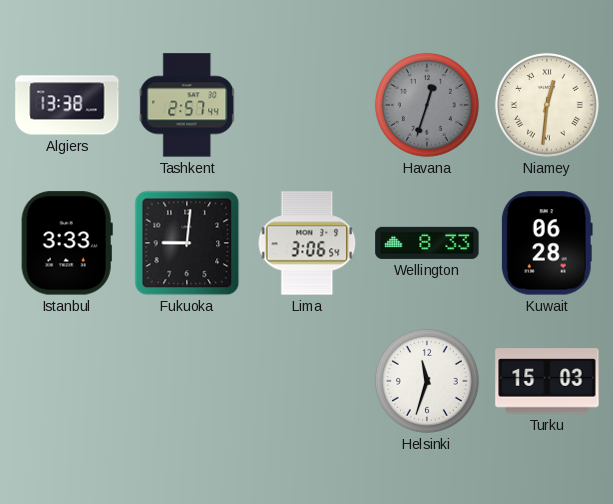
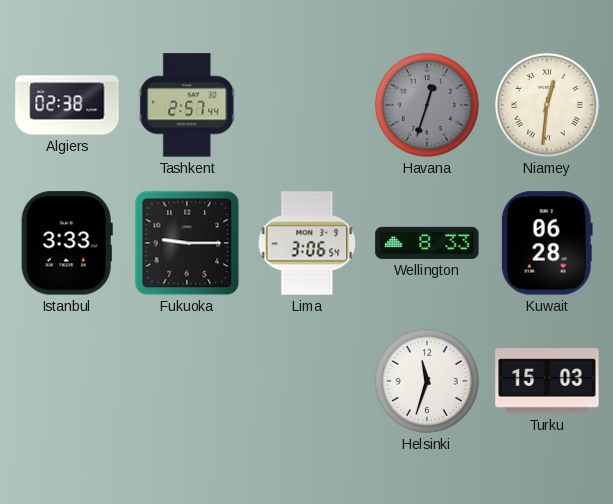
Algiers: 13:38 -> 02:38
Fukuoka: 9:01 -> 9:15
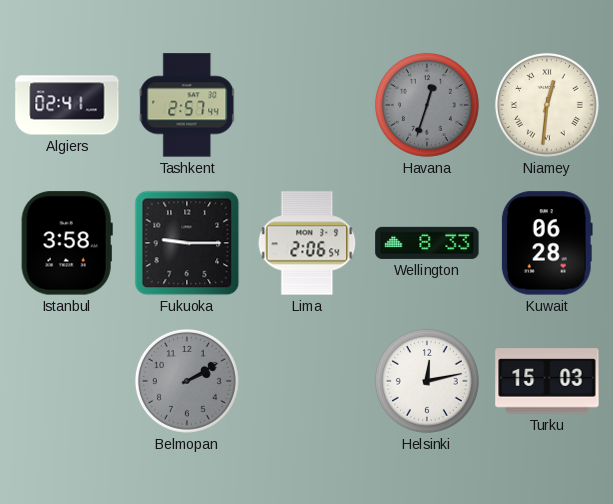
Algiers: 02:38 -> 02:41
Istanbul: 3:33 -> 3:58
Lima: 3:06 -> 2:06
Belmopan: none -> 2:10
Helsinki: 11:33 -> 12:13
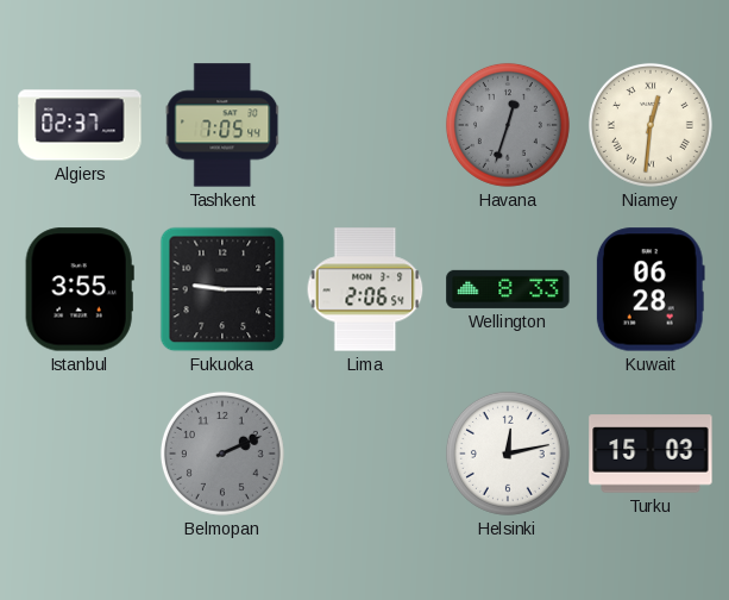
Algiers: 02:41 -> 02:37
Tashkent: 2:57 -> 7:05
Istanbul: 3:58 -> 3:55
Belmopan: 2:10 -> 2:11
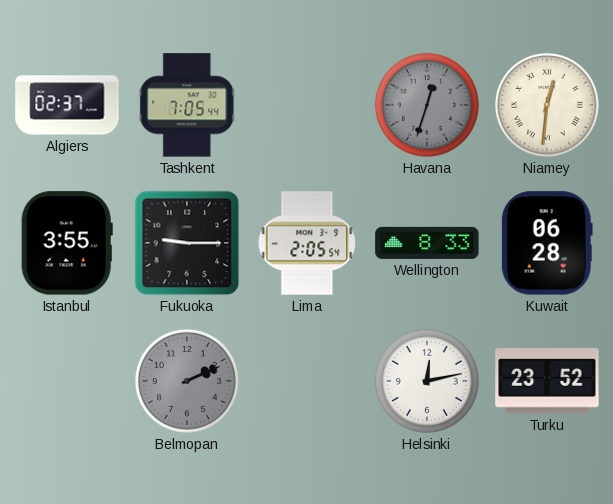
Lima: 2:06 -> 2:05
Turku: 15:03 -> 23:52
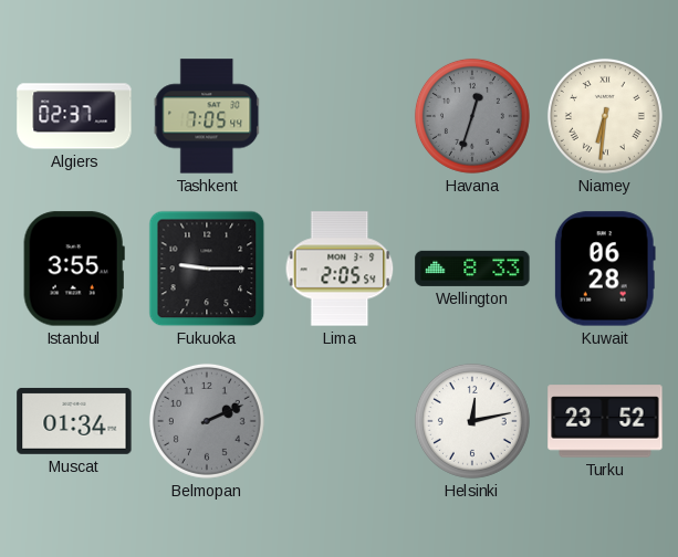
Niamey: 12:31 -> 6:31
Muscat: none -> 01:34
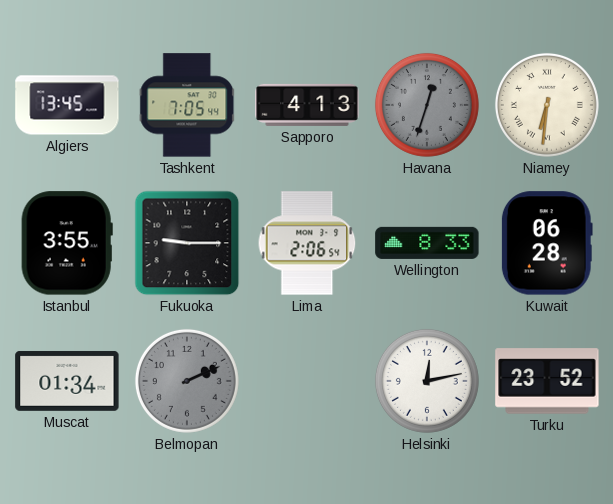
Algiers: 02:37 -> 13:45
Sapporo: none -> 4:13
Lima: 2:05 -> 2:06
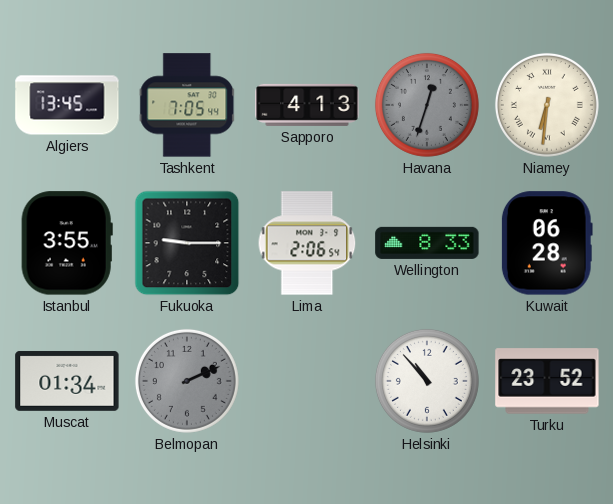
Helsinki: 12:13 -> 10:53
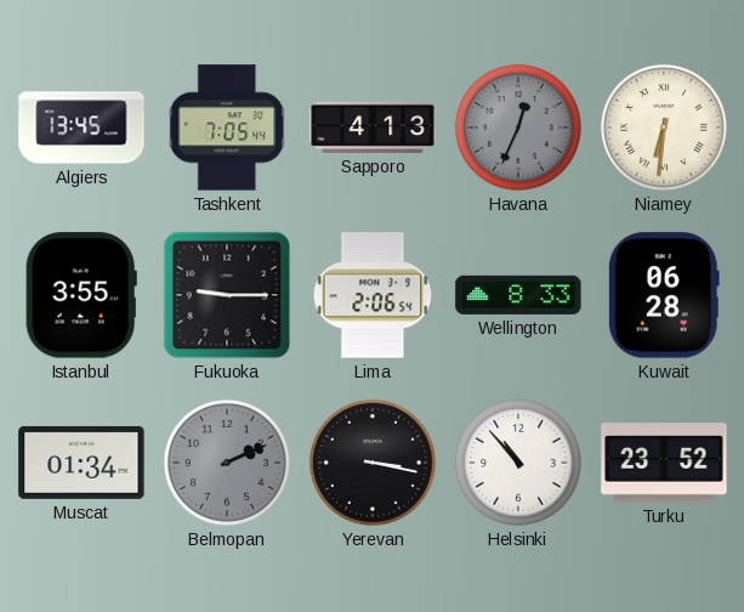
Havana: 12:33 -> 12:34
Yerevan: none -> 3:17
